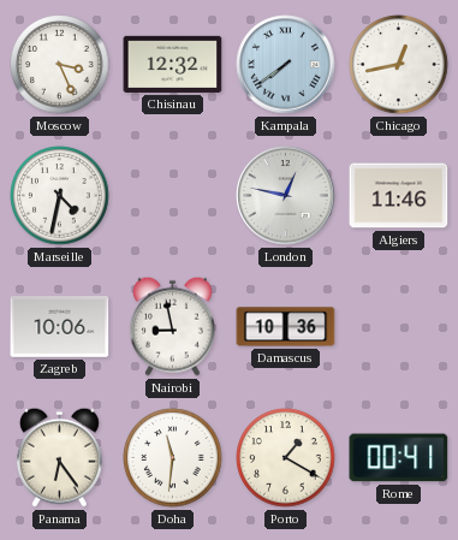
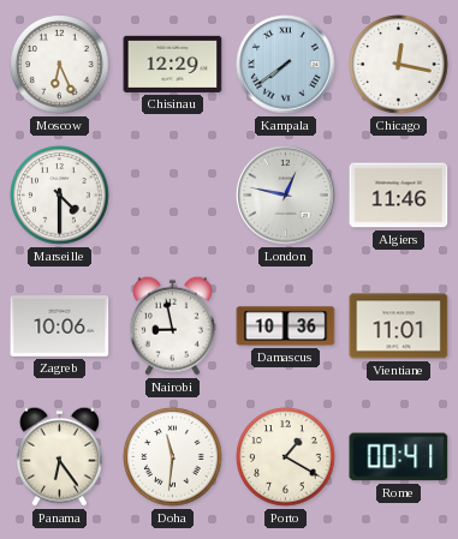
Moscow: 3:26 -> 6:26
Chisinau: 12:32 -> 12:29
Chicago: 12:43 -> 12:17
Marseille: 4:32 -> 4:30
Vientiane: none -> 11:01
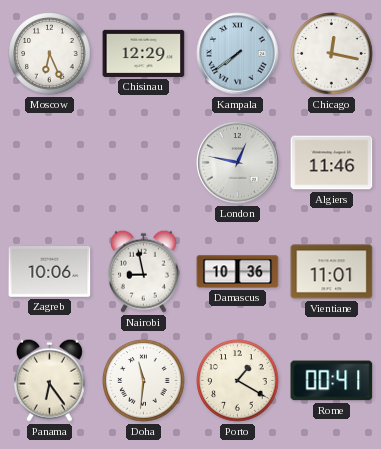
Marseille: 4:30 -> none
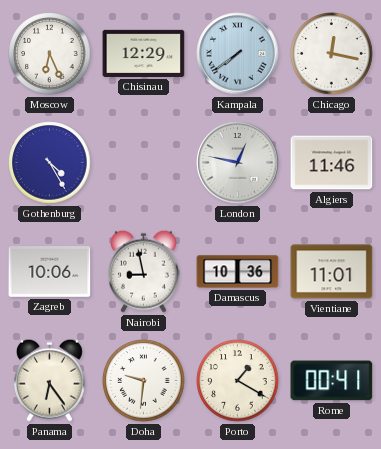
Gothenburg: none -> 4:25
Doha: 11:31 -> 9:31
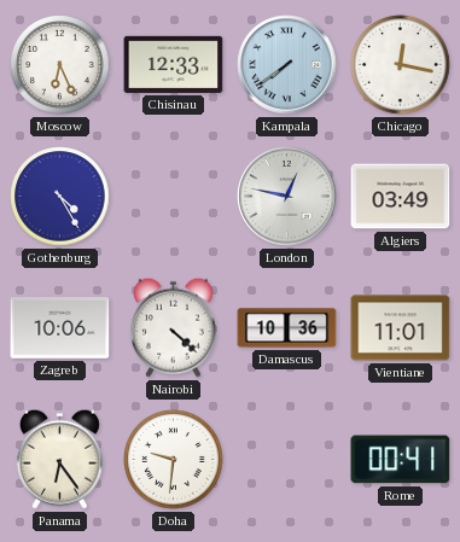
Chisinau: 12:29 -> 12:33
Algiers: 11:46 -> 03:49
Nairobi: 8:58 -> 4:22
Porto: 1:20 -> none
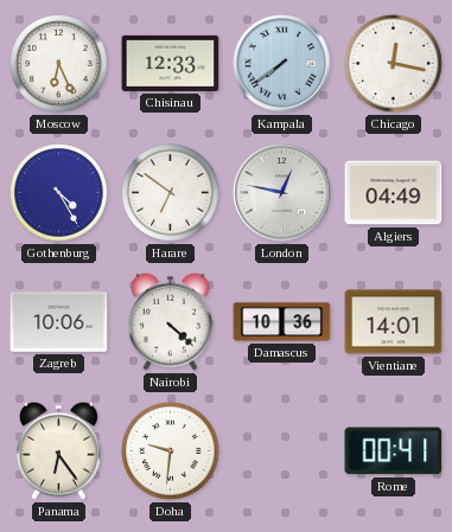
Harare: none -> 6:51
Algiers: 03:49 -> 04:49
Vientiane: 11:01 -> 14:01
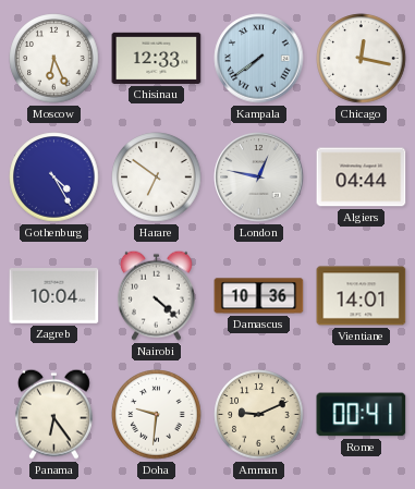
Algiers: 04:49 -> 04:44
Zagreb: 10:06 -> 10:04
Amman: none -> 9:11
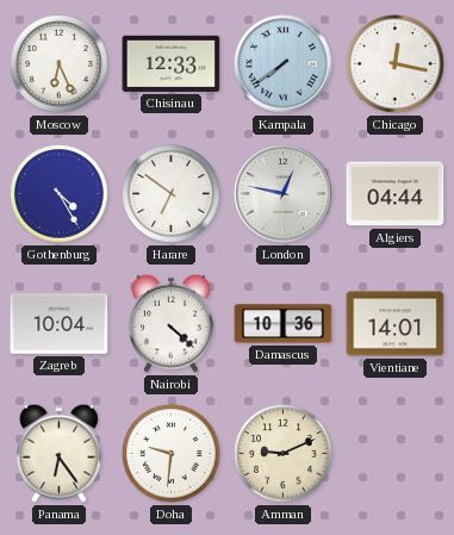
Rome: 00:41 -> none
